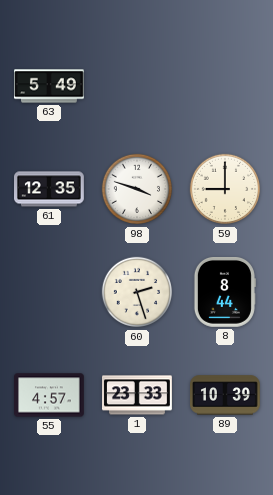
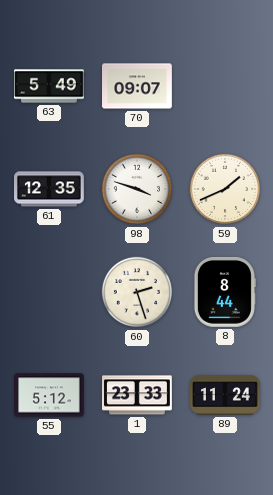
70: none -> 09:07
59: 9:00 -> 1:41
55: 4:57 -> 5:12
89: 10:39 -> 11:24
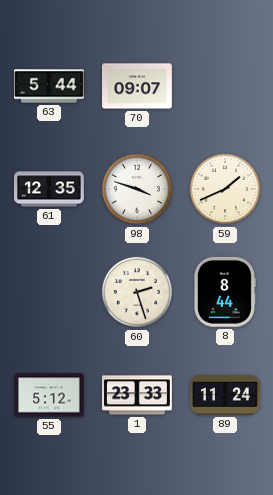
63: 5:49 -> 5:44
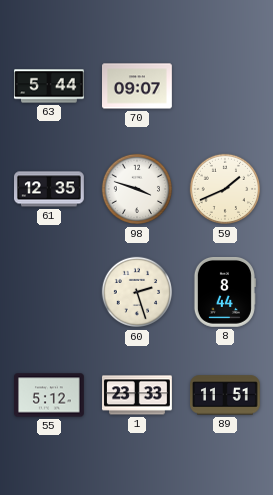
89: 11:24 -> 11:51
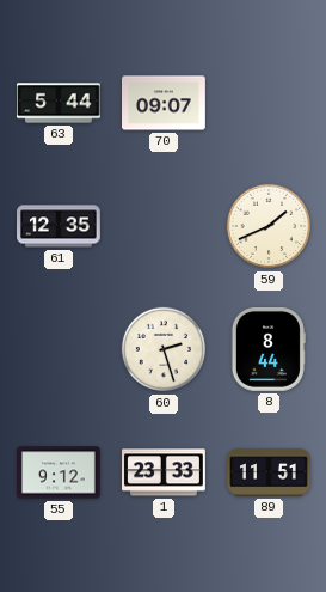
98: 3:48 -> none
55: 5:12 -> 9:12
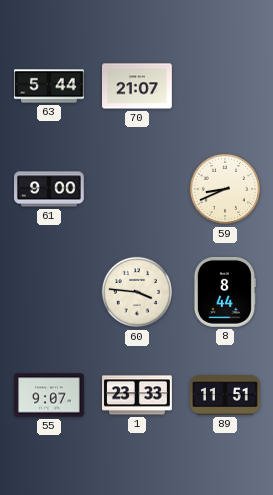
70: 09:07 -> 21:07
61: 12:35 -> 9:00
59: 1:41 -> 8:41
60: 2:27 -> 3:46
55: 9:12 -> 9:07
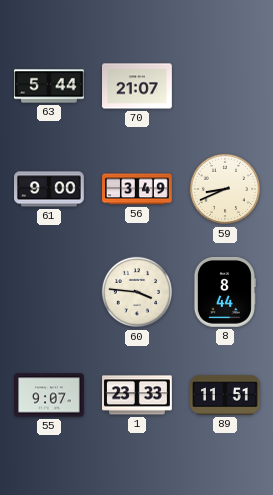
56: none -> 3:49
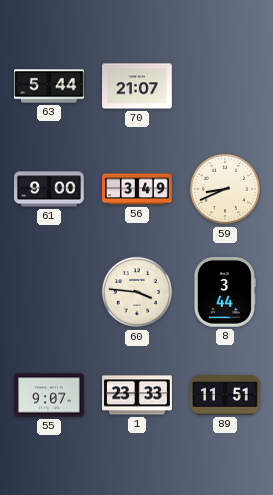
8: 8:44 -> 3:44
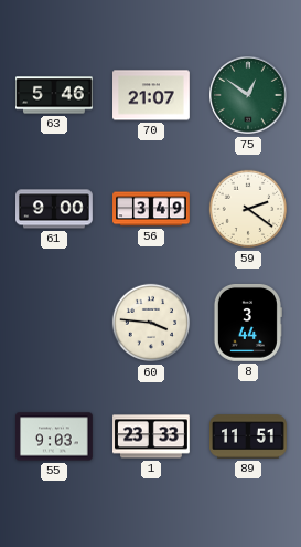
63: 5:44 -> 5:46
75: none -> 12:51
59: 8:41 -> 2:21
55: 9:07 -> 9:03
